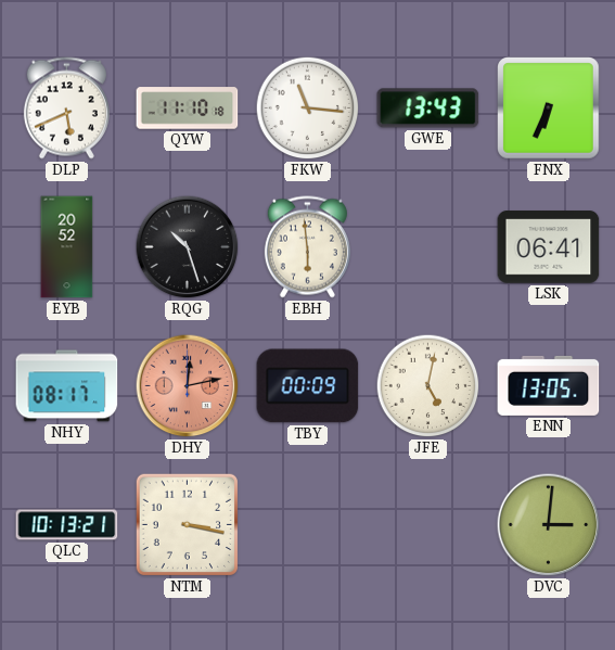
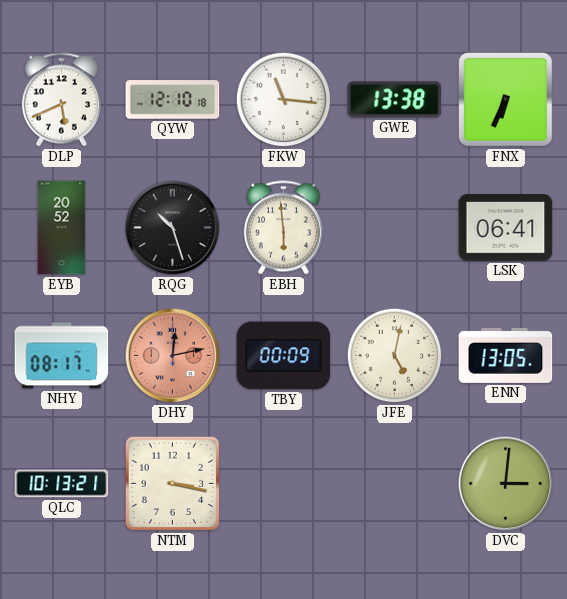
QYW: 11:10 -> 12:10
GWE: 13:43 -> 13:38
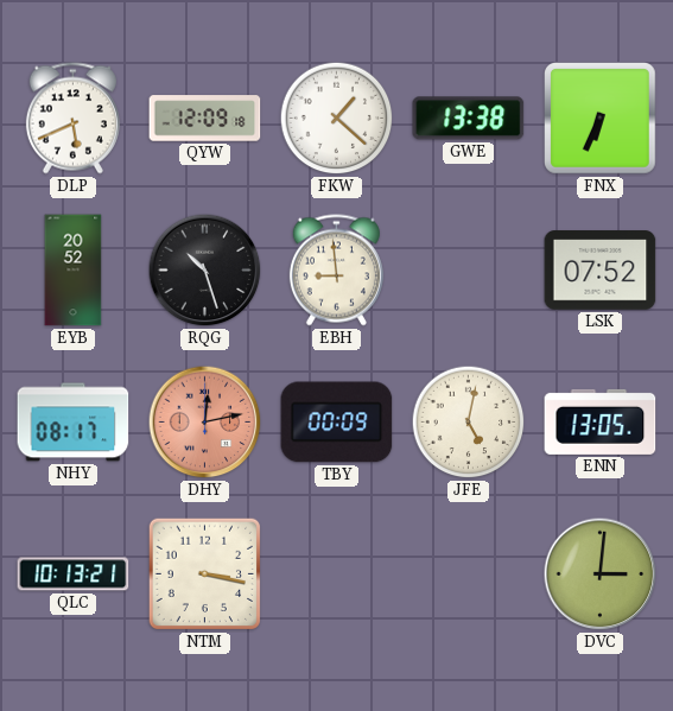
QYW: 12:10 -> 12:09
FKW: 11:16 -> 1:22
EBH: 5:59 -> 8:59
LSK: 06:41 -> 07:52
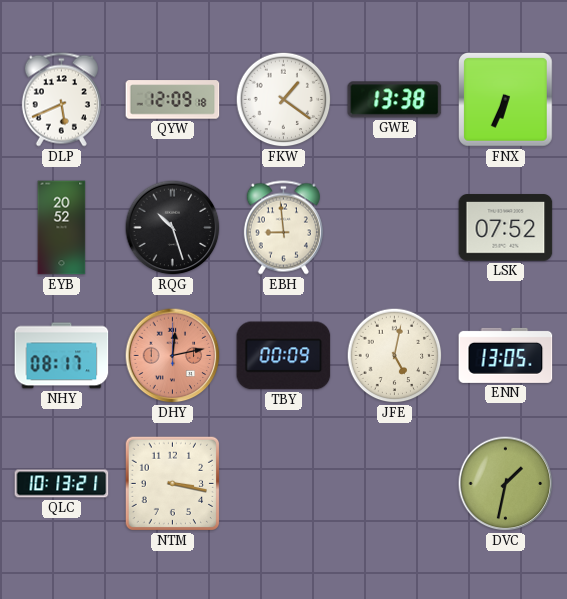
FKW: 1:22 -> 1:21
DVC: 3:01 -> 1:32
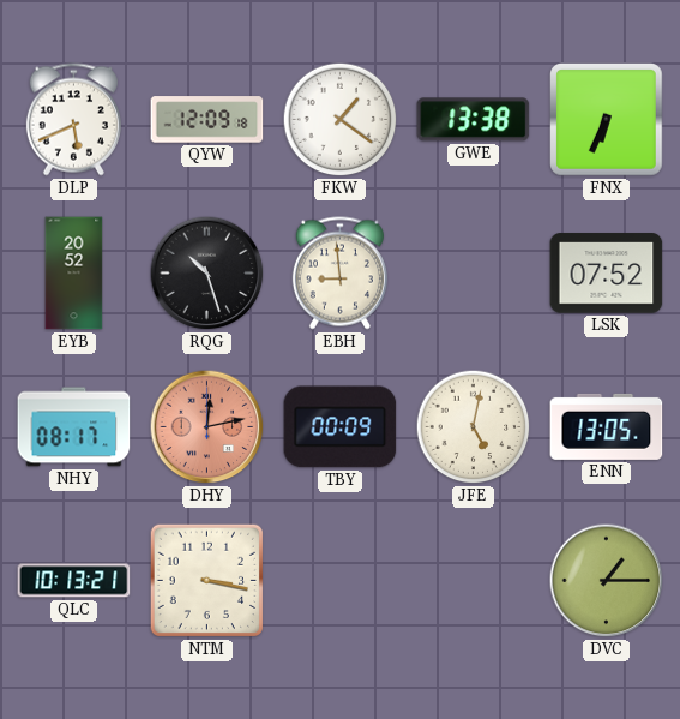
DVC: 1:32 -> 1:15
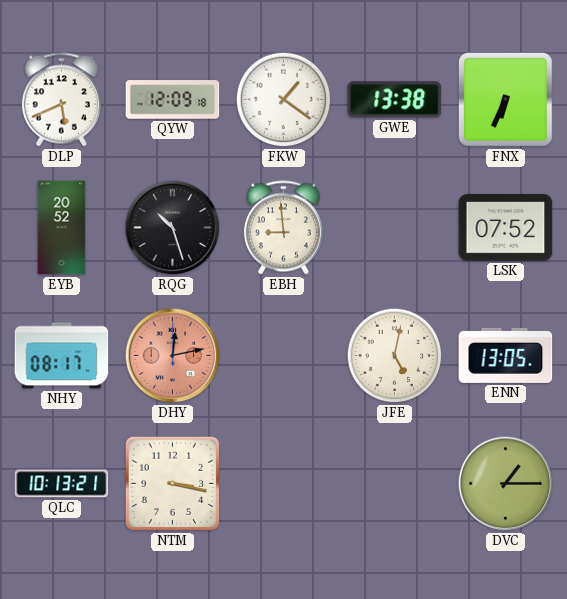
TBY: 00:09 -> none
